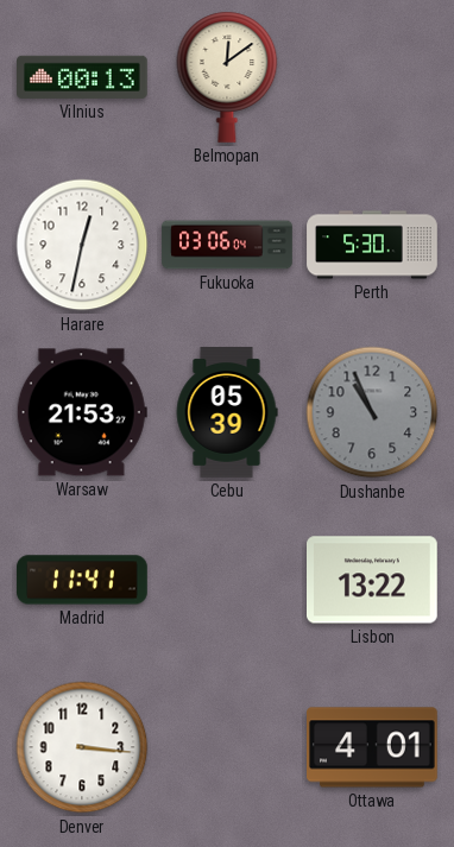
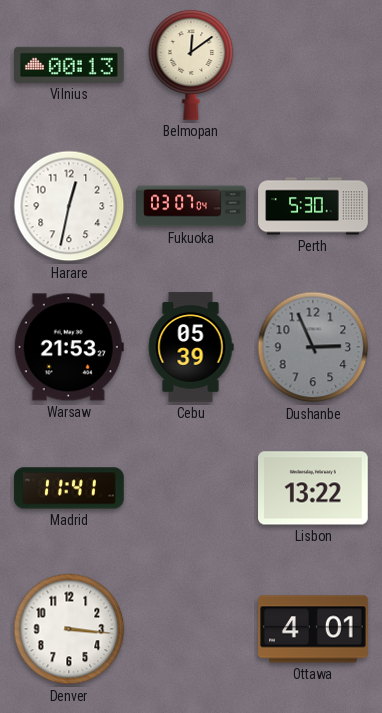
Fukuoka: 03:06 -> 03:07
Dushanbe: 10:56 -> 2:56
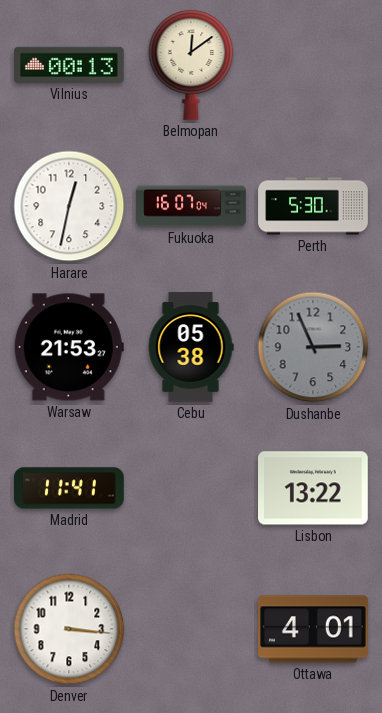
Fukuoka: 03:07 -> 16:07
Cebu: 05:39 -> 05:38
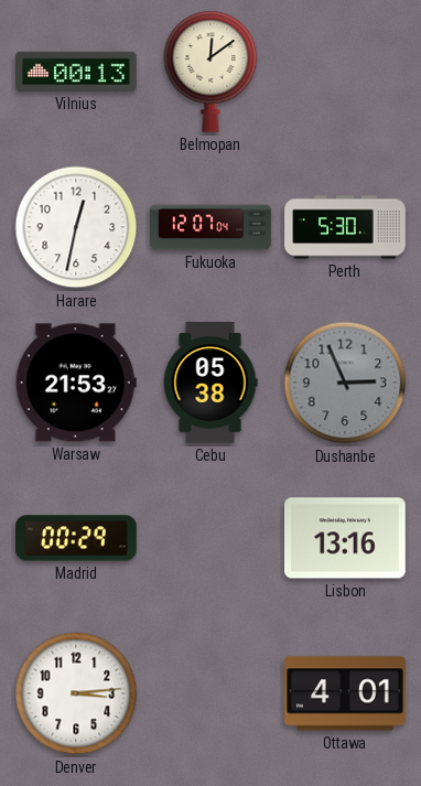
Fukuoka: 16:07 -> 12:07
Madrid: 11:41 -> 00:29
Lisbon: 13:22 -> 13:16
Denver: 3:16 -> 3:14
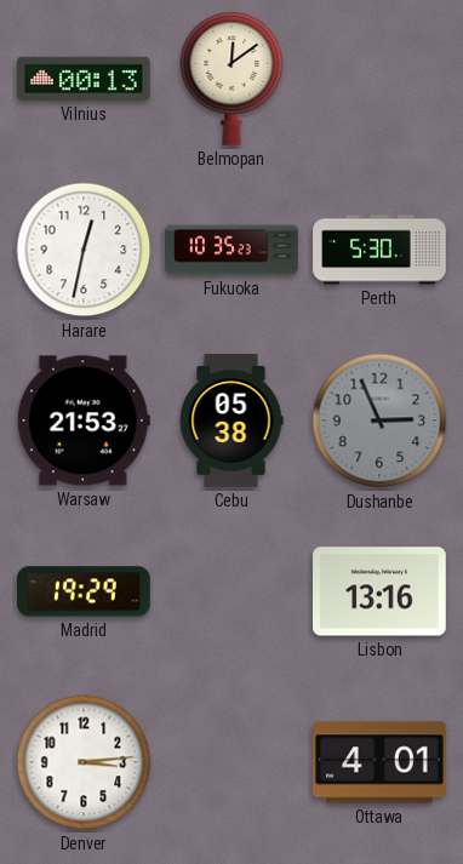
Fukuoka: 12:07 -> 10:35
Madrid: 00:29 -> 19:29
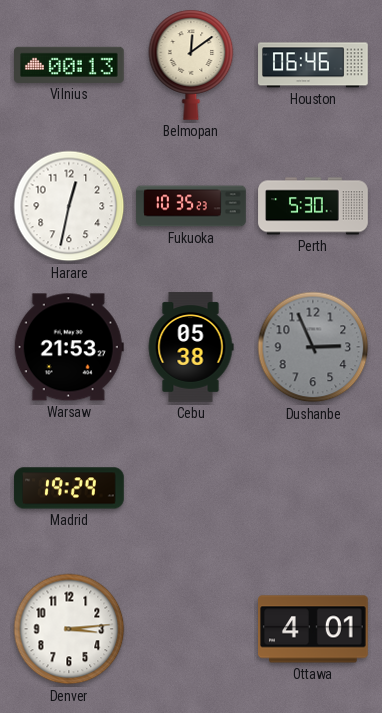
Houston: none -> 06:46
Lisbon: 13:16 -> none
